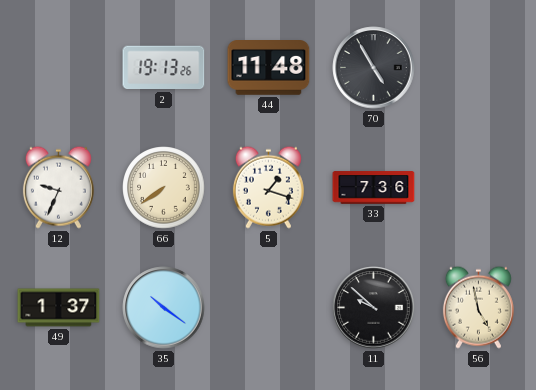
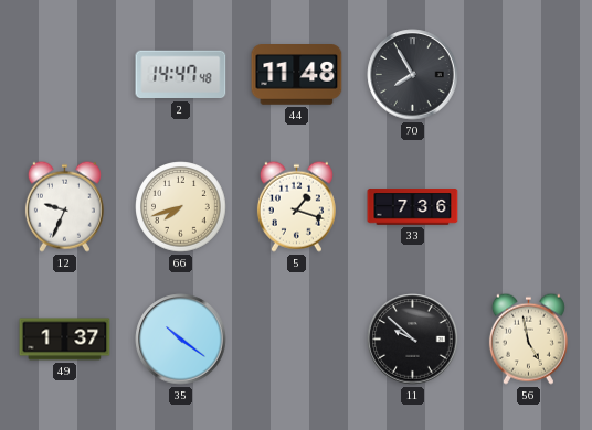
2: 19:13 -> 14:47
70: 4:55 -> 7:55
66: 7:39 -> 7:42
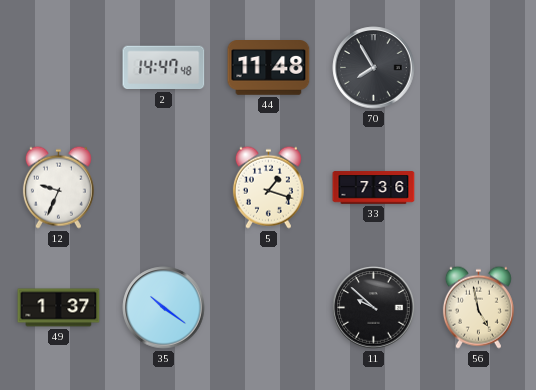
66: 7:42 -> none
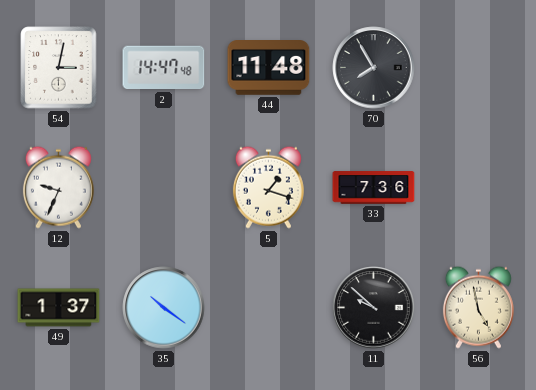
54: none -> 3:02
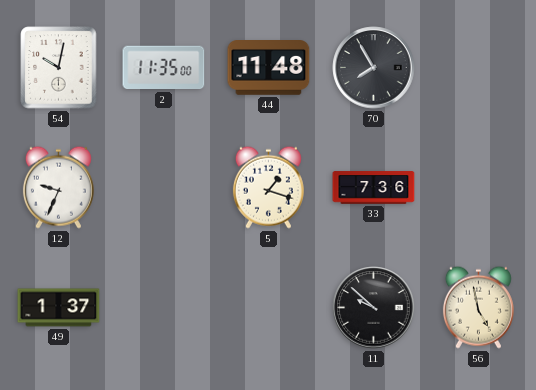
54: 3:02 -> 10:02
2: 14:47 -> 11:35
35: 10:21 -> none
